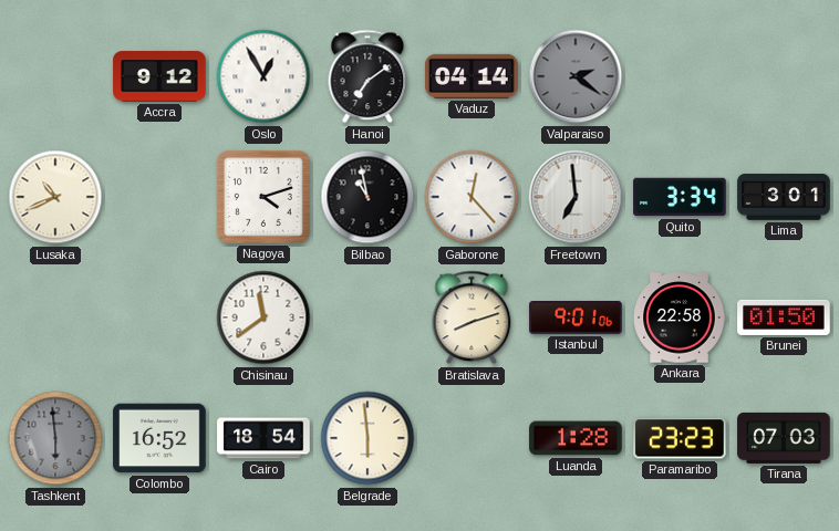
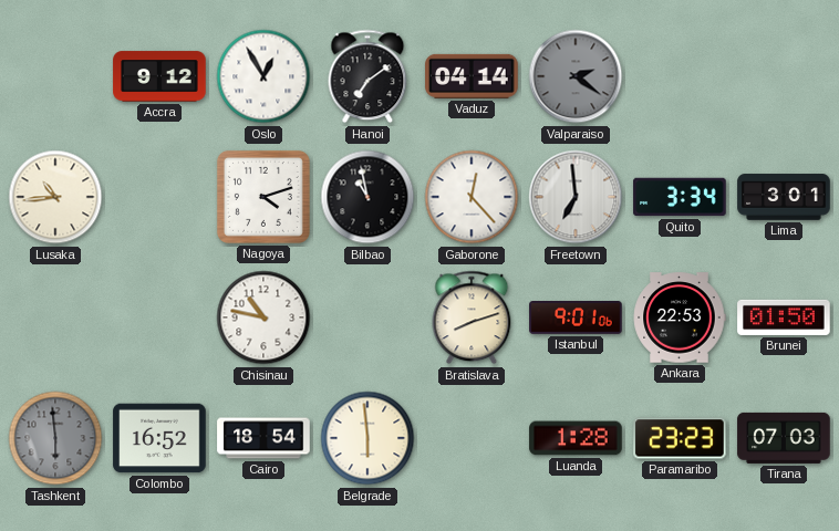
Lusaka: 10:41 -> 10:44
Chisinau: 11:39 -> 10:47
Ankara: 22:58 -> 22:53
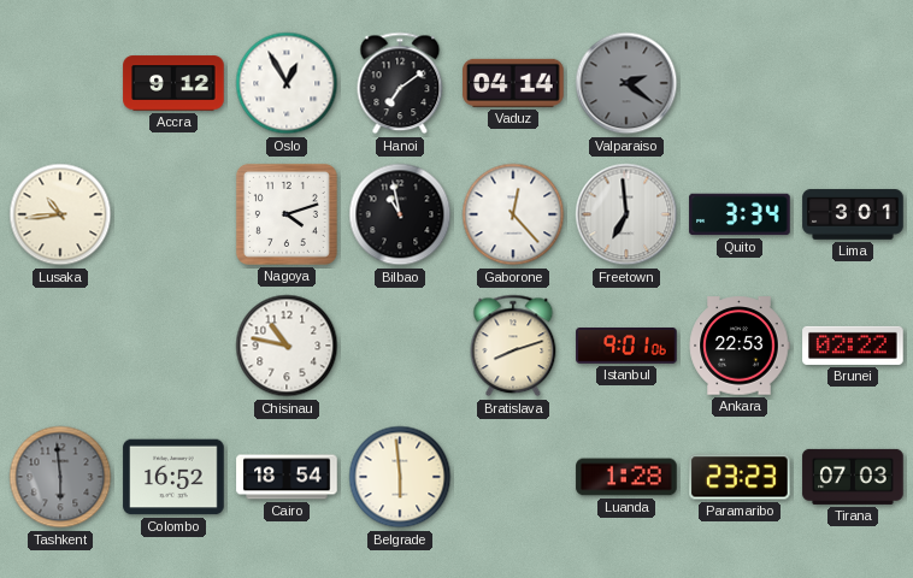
Brunei: 01:50 -> 02:22
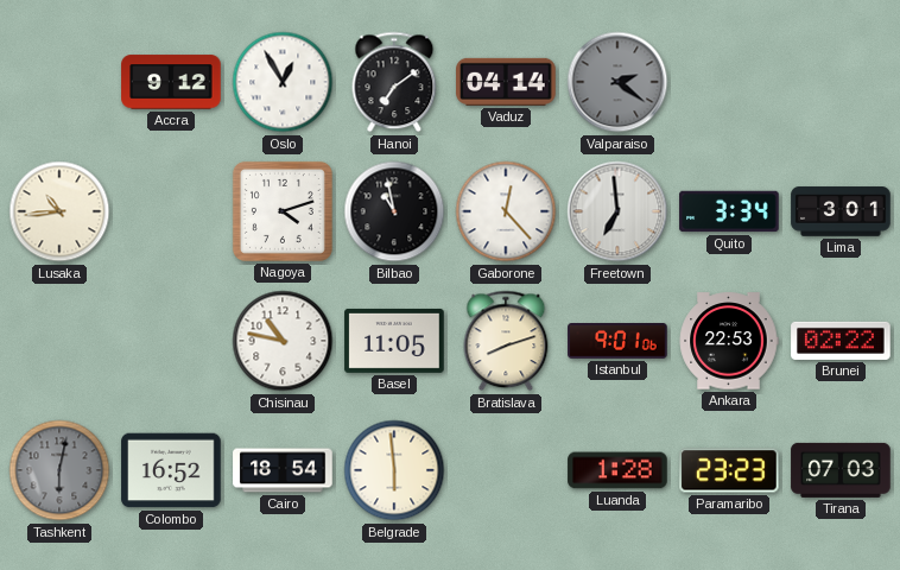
Basel: none -> 11:05
Tashkent: 5:59 -> 6:02
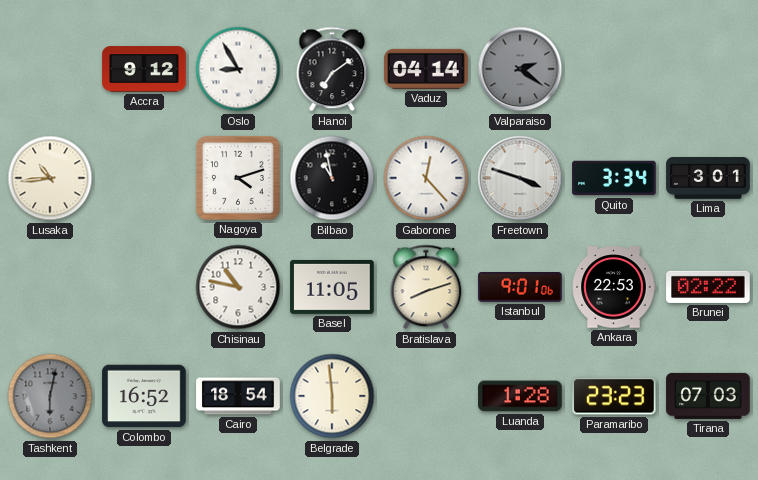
Oslo: 12:55 -> 8:55
Freetown: 6:59 -> 3:48
